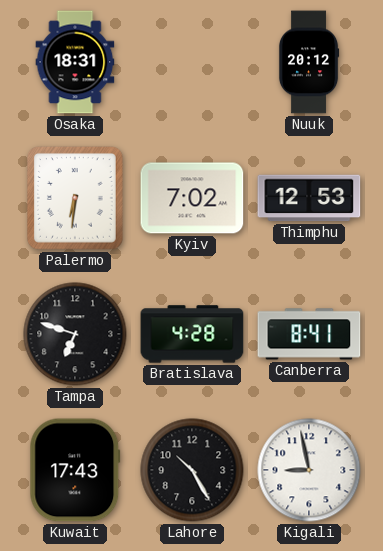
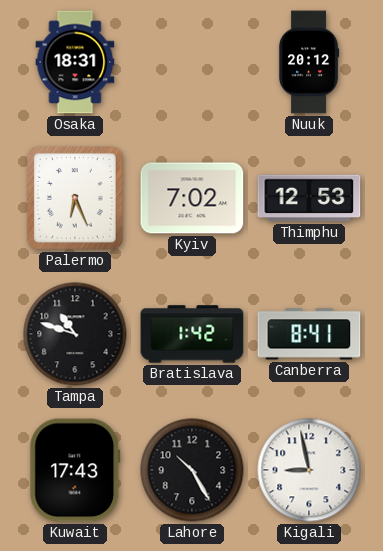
Palermo: 6:31 -> 6:26
Tampa: 6:48 -> 10:48
Bratislava: 4:28 -> 1:42
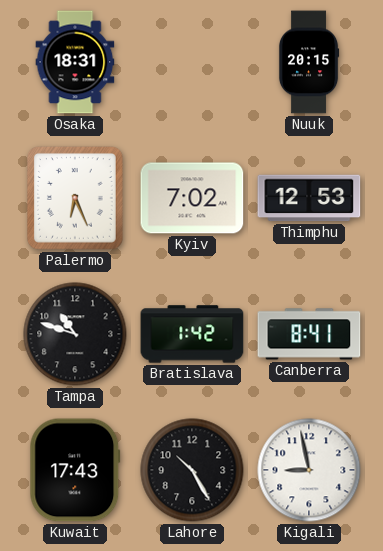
Nuuk: 20:12 -> 20:15
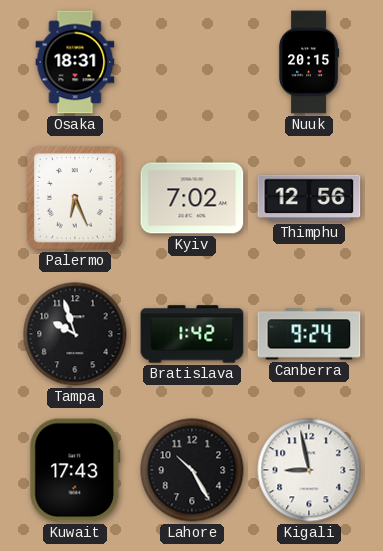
Thimphu: 12:53 -> 12:56
Tampa: 10:48 -> 9:57
Canberra: 8:41 -> 9:24
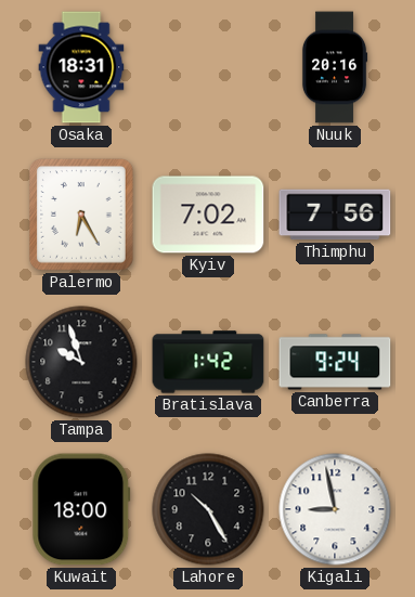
Nuuk: 20:15 -> 20:16
Palermo: 6:26 -> 6:25
Thimphu: 12:56 -> 7:56
Kuwait: 17:43 -> 18:00
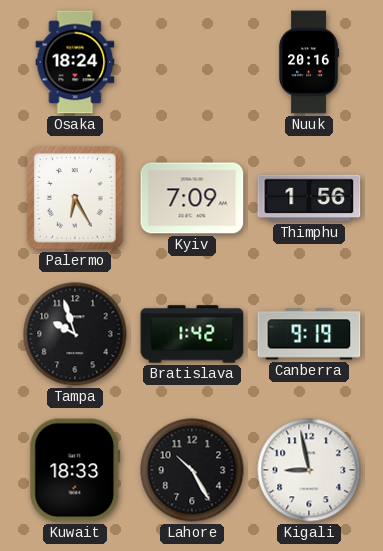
Osaka: 18:31 -> 18:24
Kyiv: 7:02 -> 7:09
Thimphu: 7:56 -> 1:56
Canberra: 9:24 -> 9:19
Kuwait: 18:00 -> 18:33
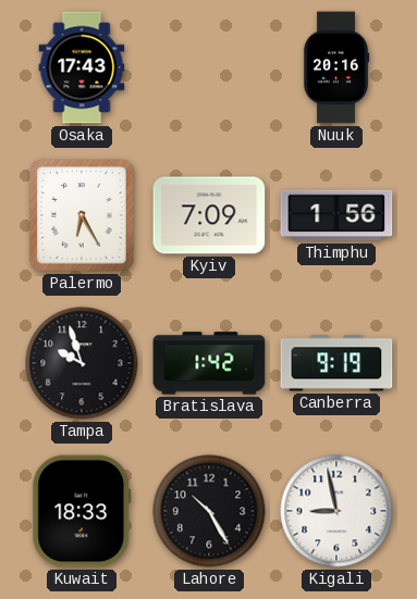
Osaka: 18:24 -> 17:43
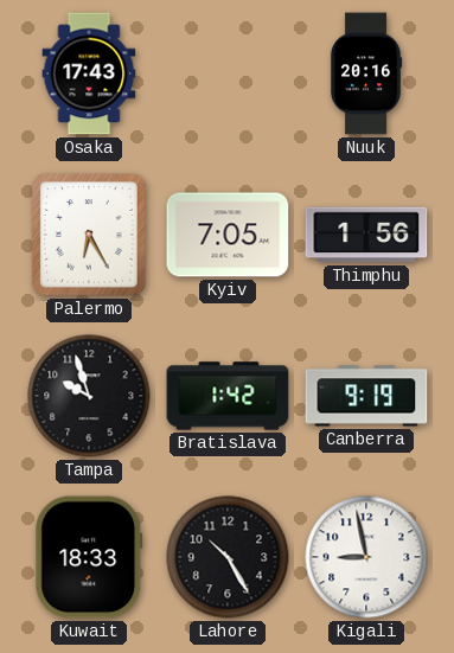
Kyiv: 7:09 -> 7:05
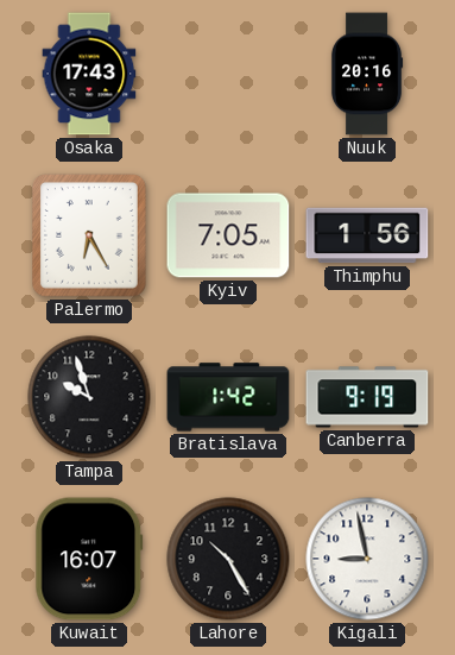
Kuwait: 18:33 -> 16:07
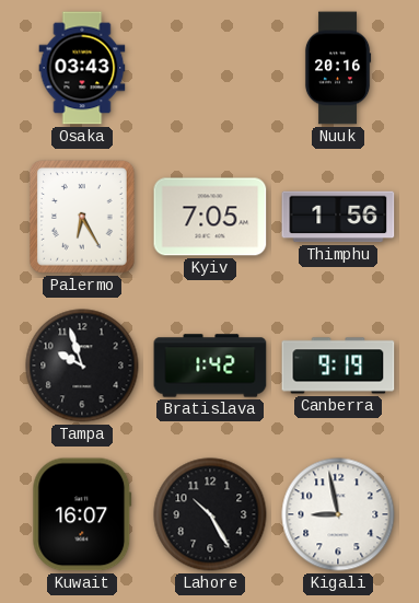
Osaka: 17:43 -> 03:43
